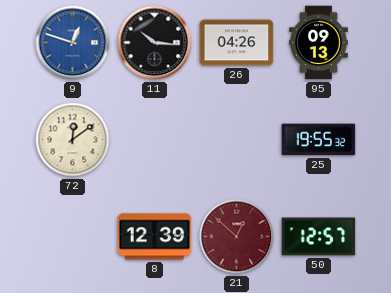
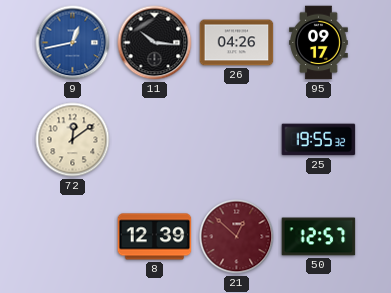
9: 12:48 -> 12:43
95: 09:13 -> 09:17
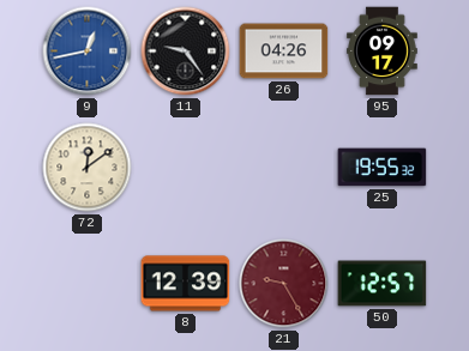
11: 10:16 -> 9:24
21: 12:52 -> 9:25
